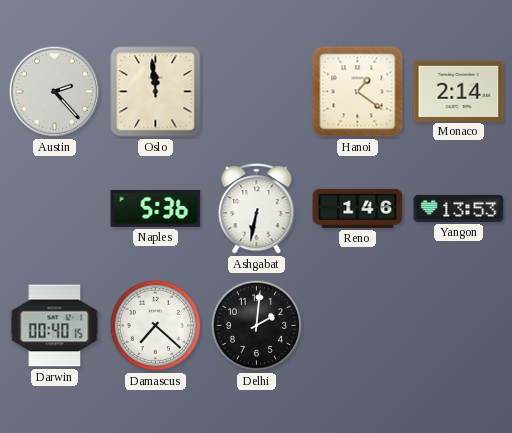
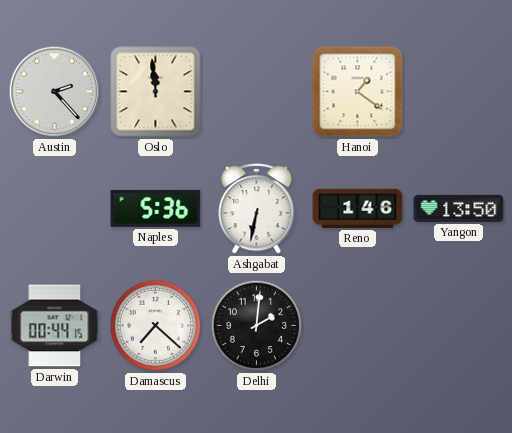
Monaco: 2:14 -> none
Yangon: 13:53 -> 13:50
Darwin: 00:40 -> 00:44
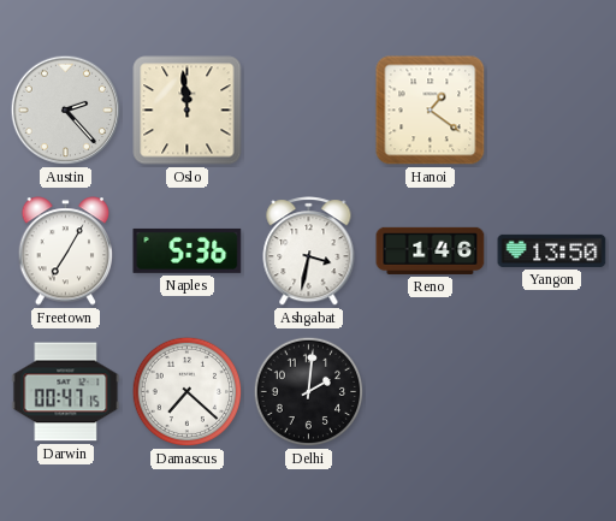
Freetown: none -> 7:05
Ashgabat: 6:32 -> 3:32
Darwin: 00:44 -> 00:47
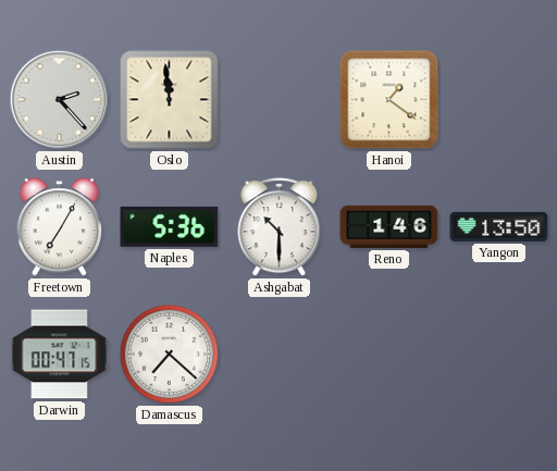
Ashgabat: 3:32 -> 10:30
Delhi: 2:01 -> none
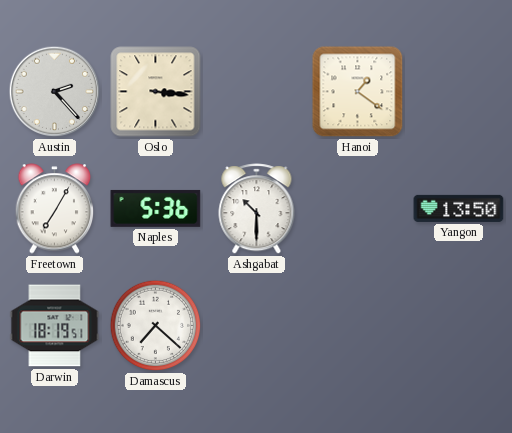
Oslo: 11:59 -> 3:16
Reno: 1:46 -> none
Darwin: 00:47 -> 18:19
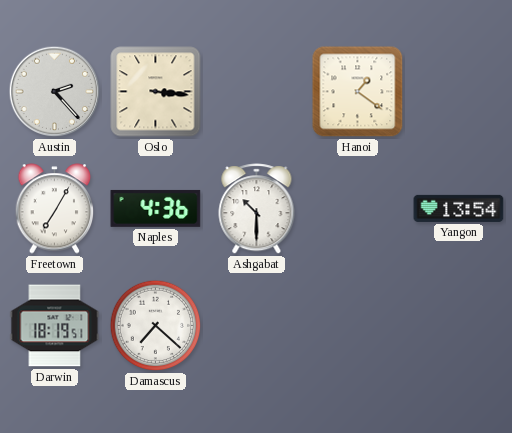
Naples: 5:36 -> 4:36
Yangon: 13:50 -> 13:54
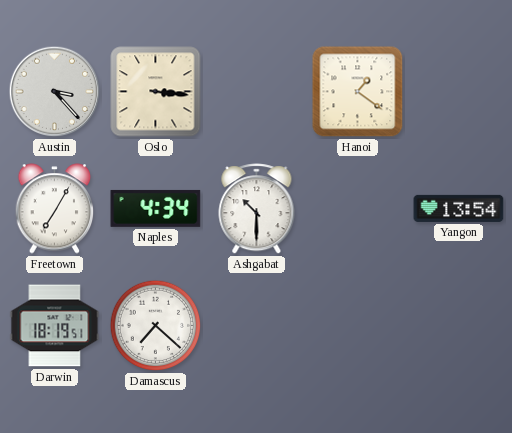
Austin: 2:23 -> 3:23
Naples: 4:36 -> 4:34
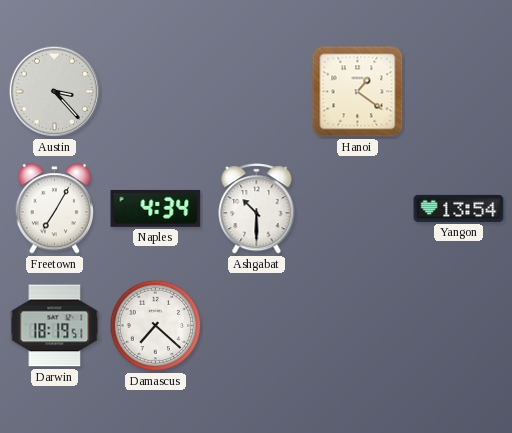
Oslo: 3:16 -> none
